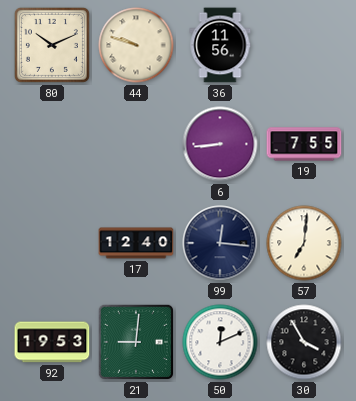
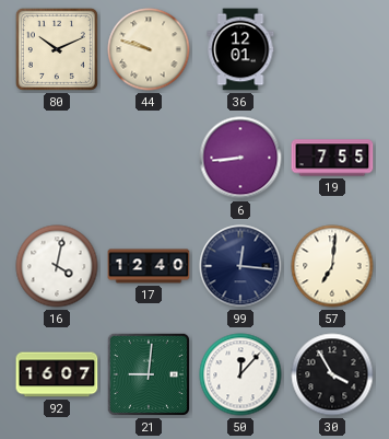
36: 11:56 -> 12:01
16: none -> 4:02
92: 19:53 -> 16:07
50: 12:11 -> 12:07
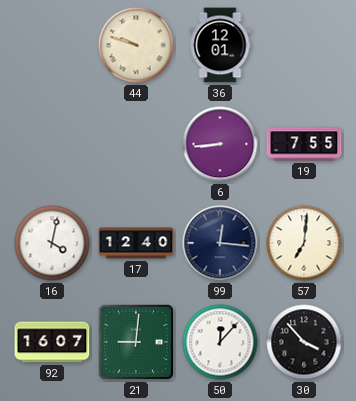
80: 10:11 -> none
30: 3:55 -> 3:53
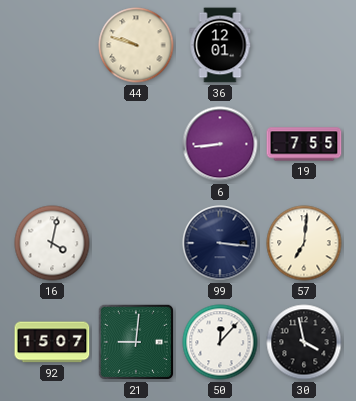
17: 12:40 -> none
99: 12:16 -> 3:16
92: 16:07 -> 15:07
30: 3:53 -> 3:58
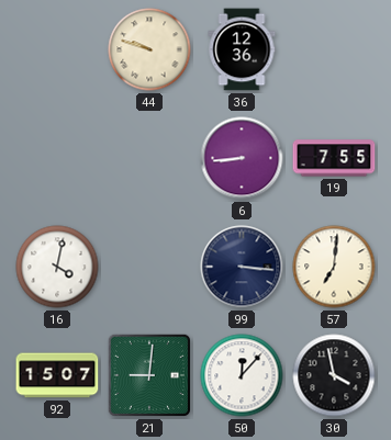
36: 12:01 -> 12:36
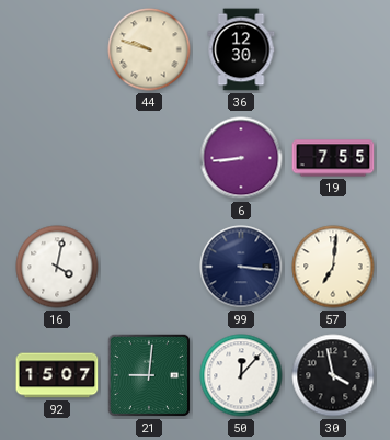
36: 12:36 -> 12:30
